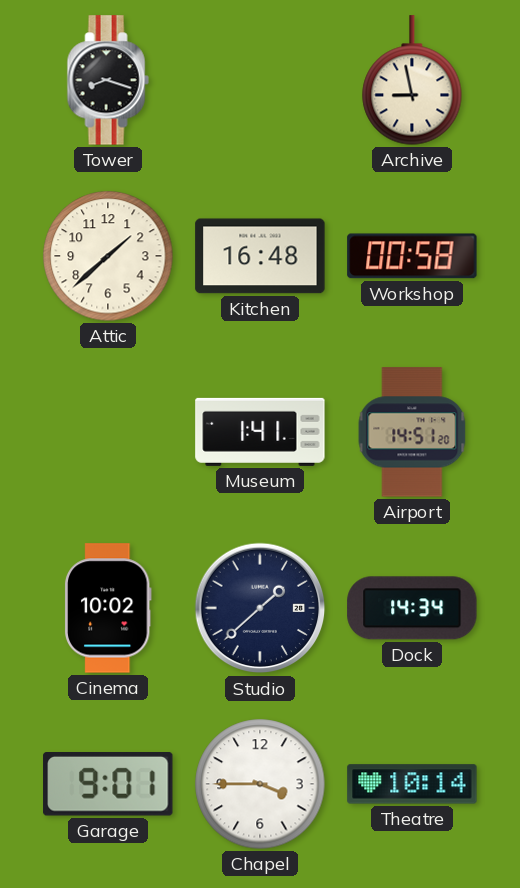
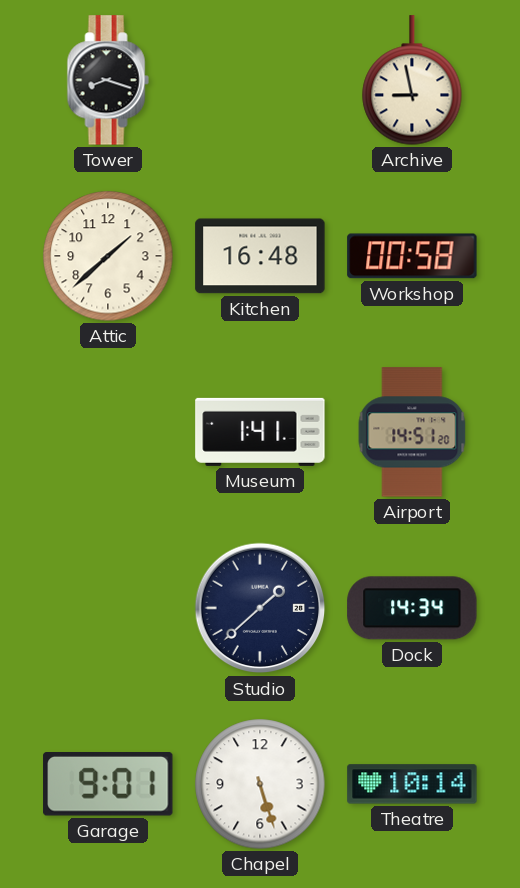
Cinema: 10:02 -> none
Chapel: 3:45 -> 5:27
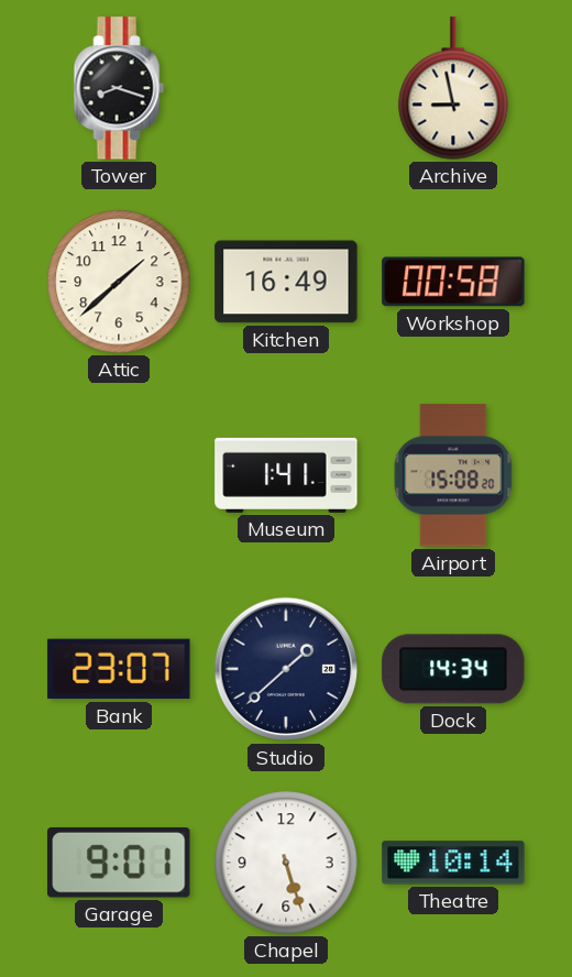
Kitchen: 16:48 -> 16:49
Airport: 14:51 -> 15:08
Bank: none -> 23:07
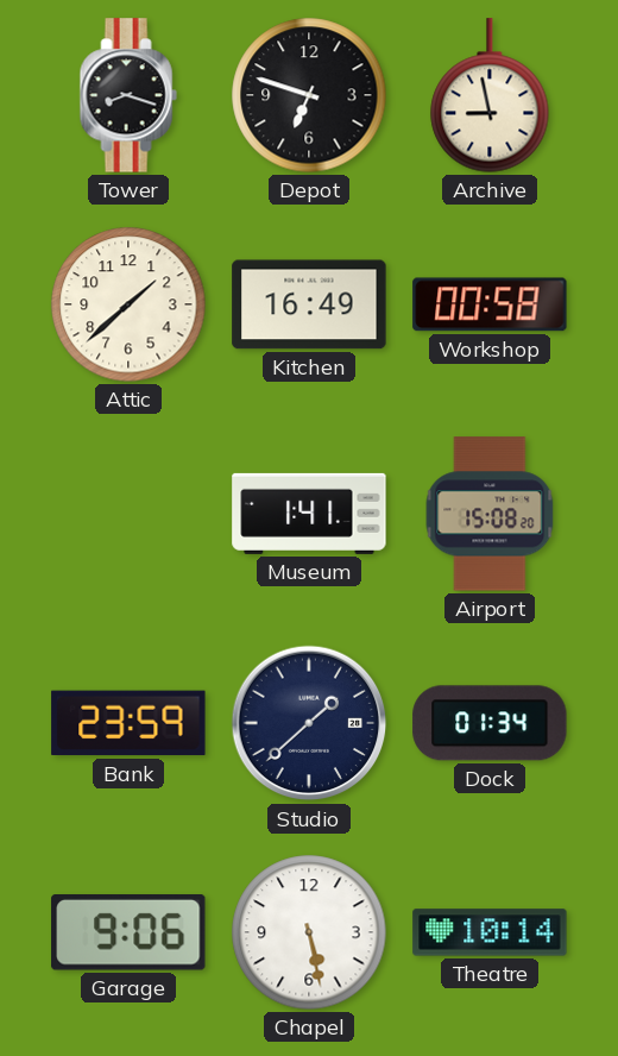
Depot: none -> 6:48
Bank: 23:07 -> 23:59
Dock: 14:34 -> 01:34
Garage: 9:01 -> 9:06
Chapel: 5:27 -> 5:28
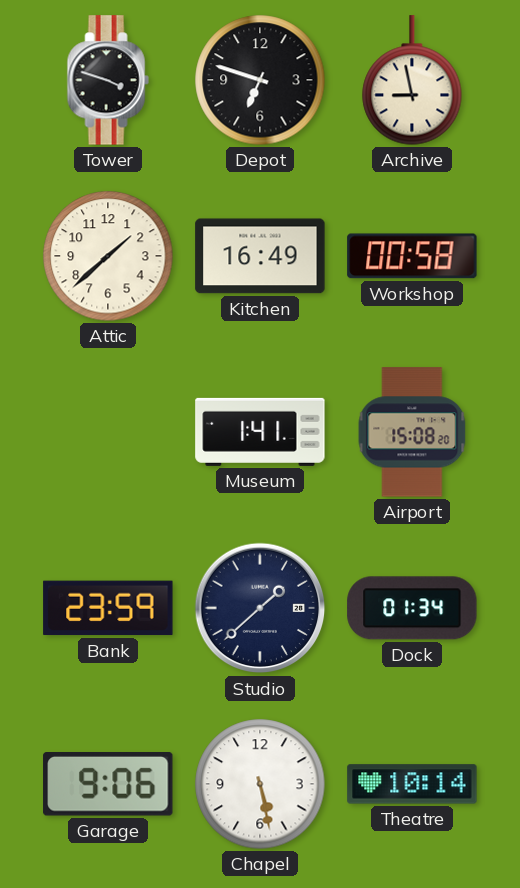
Tower: 8:18 -> 3:48
